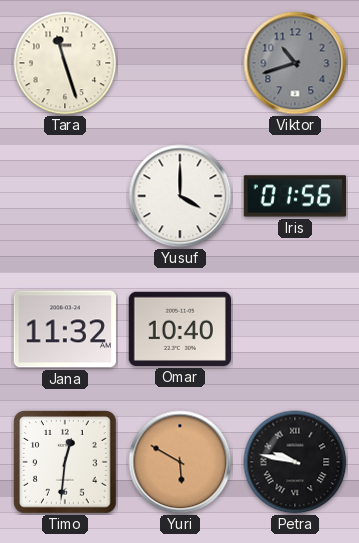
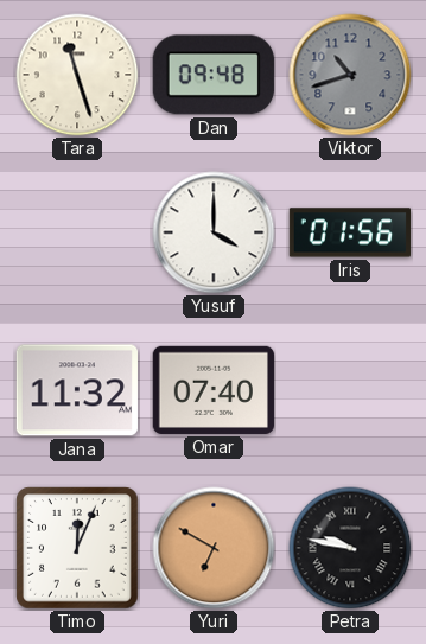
Dan: none -> 09:48
Omar: 10:40 -> 07:40
Timo: 12:31 -> 12:04
Yuri: 5:50 -> 6:50
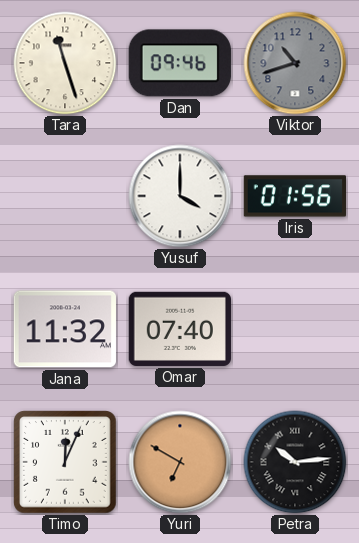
Dan: 09:48 -> 09:46
Petra: 9:47 -> 10:14
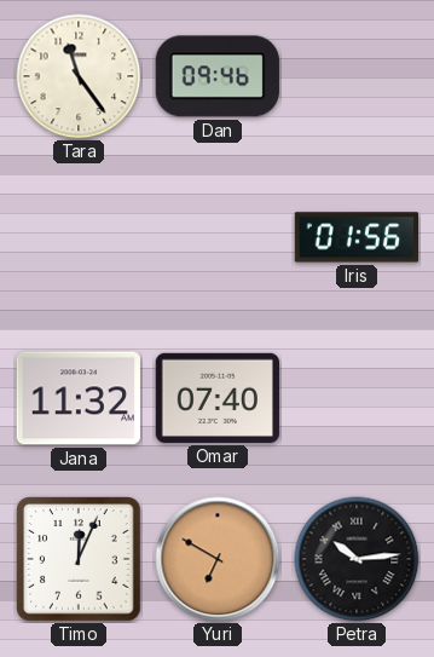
Tara: 11:27 -> 11:24
Viktor: 10:42 -> none
Yusuf: 4:00 -> none
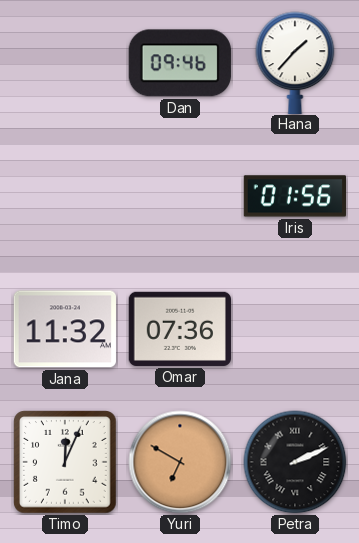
Tara: 11:24 -> none
Hana: none -> 1:37
Omar: 07:40 -> 07:36
Petra: 10:14 -> 2:11
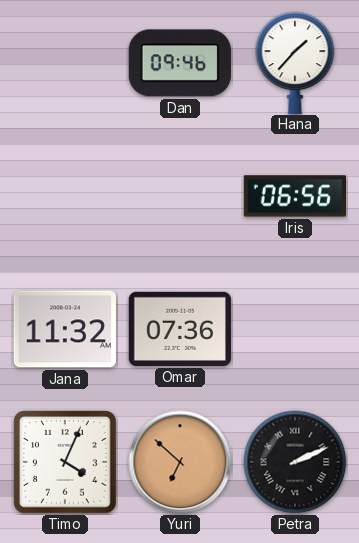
Iris: 01:56 -> 06:56
Timo: 12:04 -> 4:04
Yuri: 6:50 -> 6:52
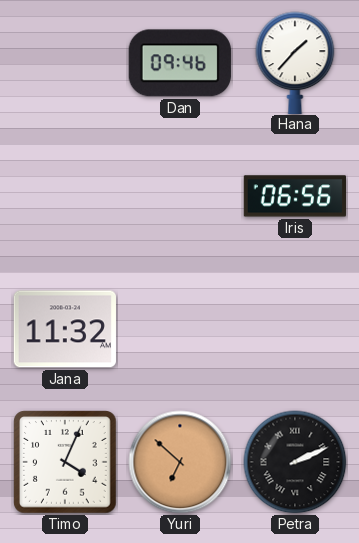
Omar: 07:36 -> none
